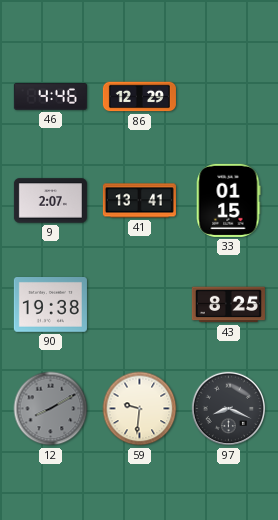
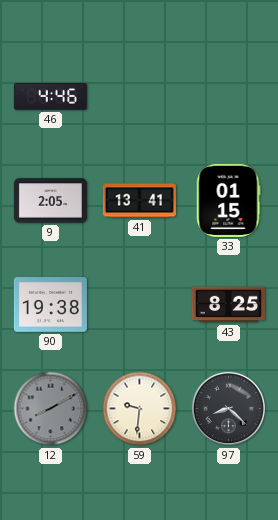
86: 12:29 -> none
9: 2:07 -> 2:05
97: 8:19 -> 8:22
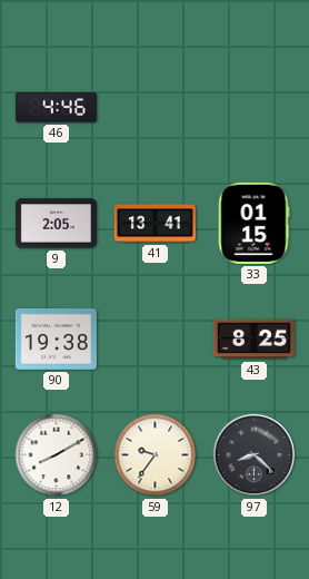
12 dial: grey -> white
59: 9:31 -> 9:36
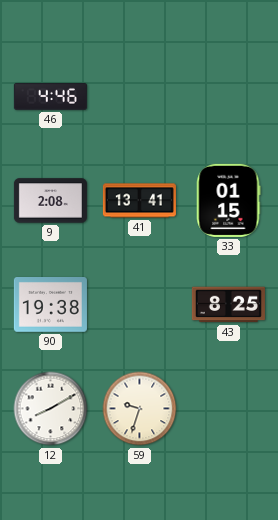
9: 2:05 -> 2:08
59: 9:36 -> 9:33
97: 8:22 -> none
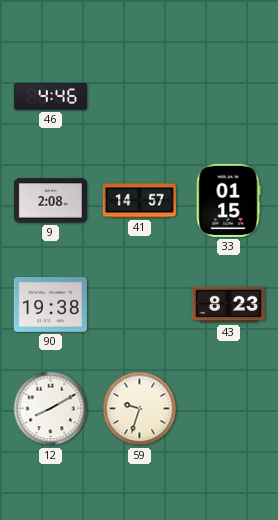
41: 13:41 -> 14:57
43: 8:25 -> 8:23
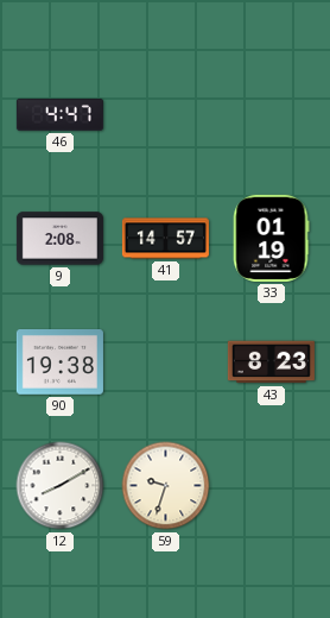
46: 4:46 -> 4:47
33: 01:15 -> 01:19
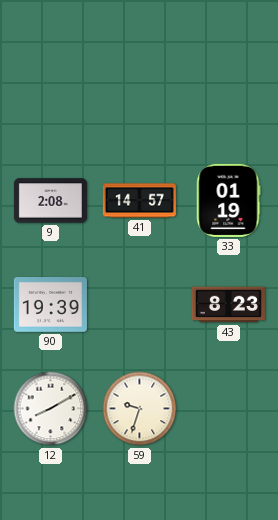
46: 4:47 -> none
90: 19:38 -> 19:39
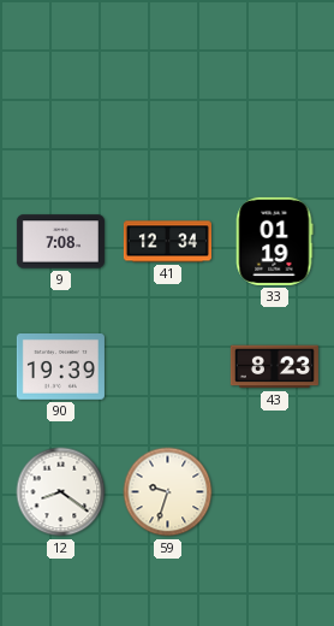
9: 2:08 -> 7:08
41: 14:57 -> 12:34
12: 8:10 -> 8:21
